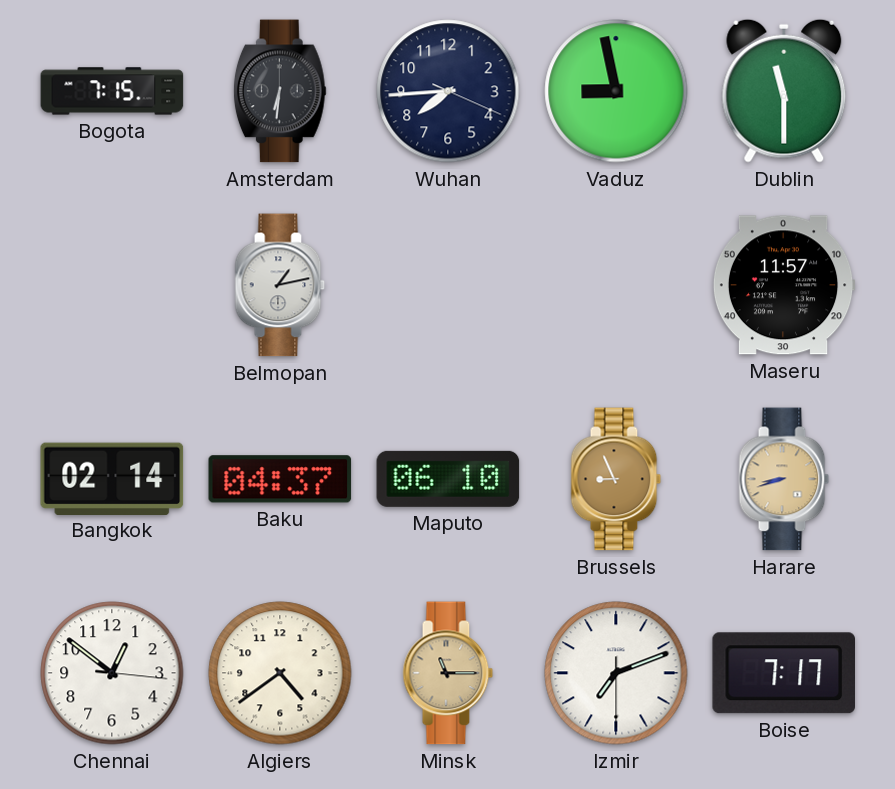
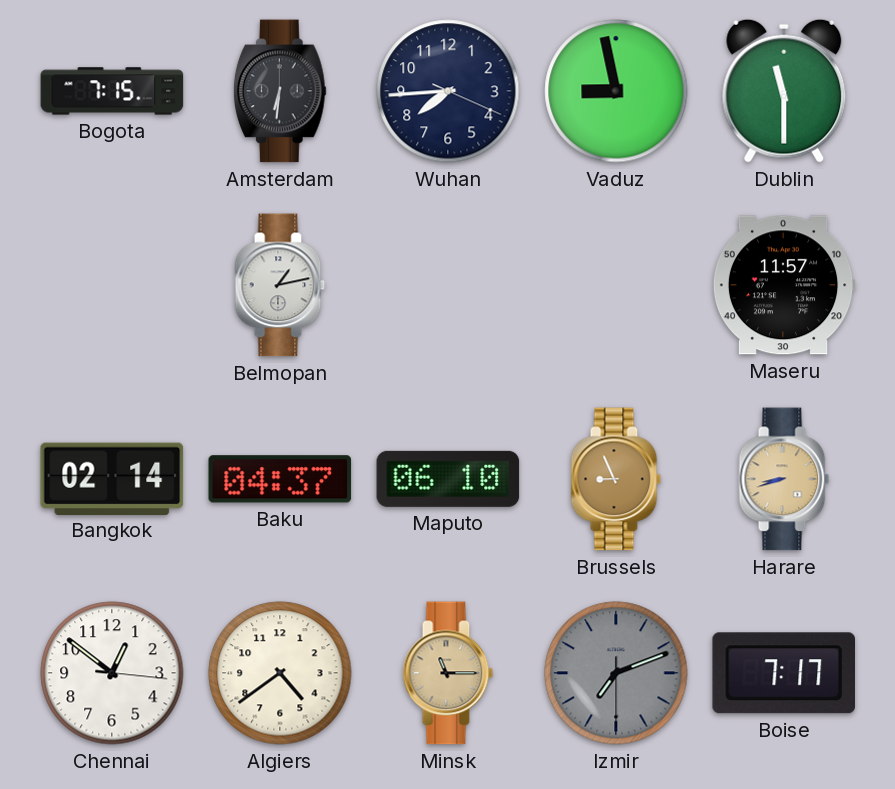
Izmir dial: white -> grey
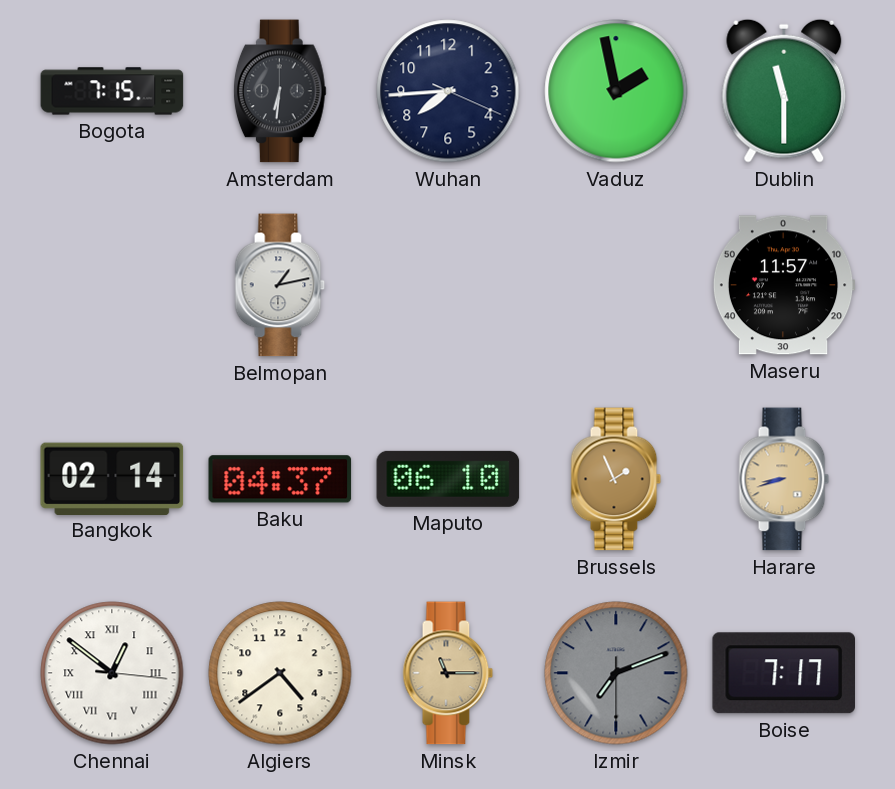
Vaduz: 8:58 -> 1:58
Brussels: 8:56 -> 1:56
Chennai numerals: Arabic -> Roman
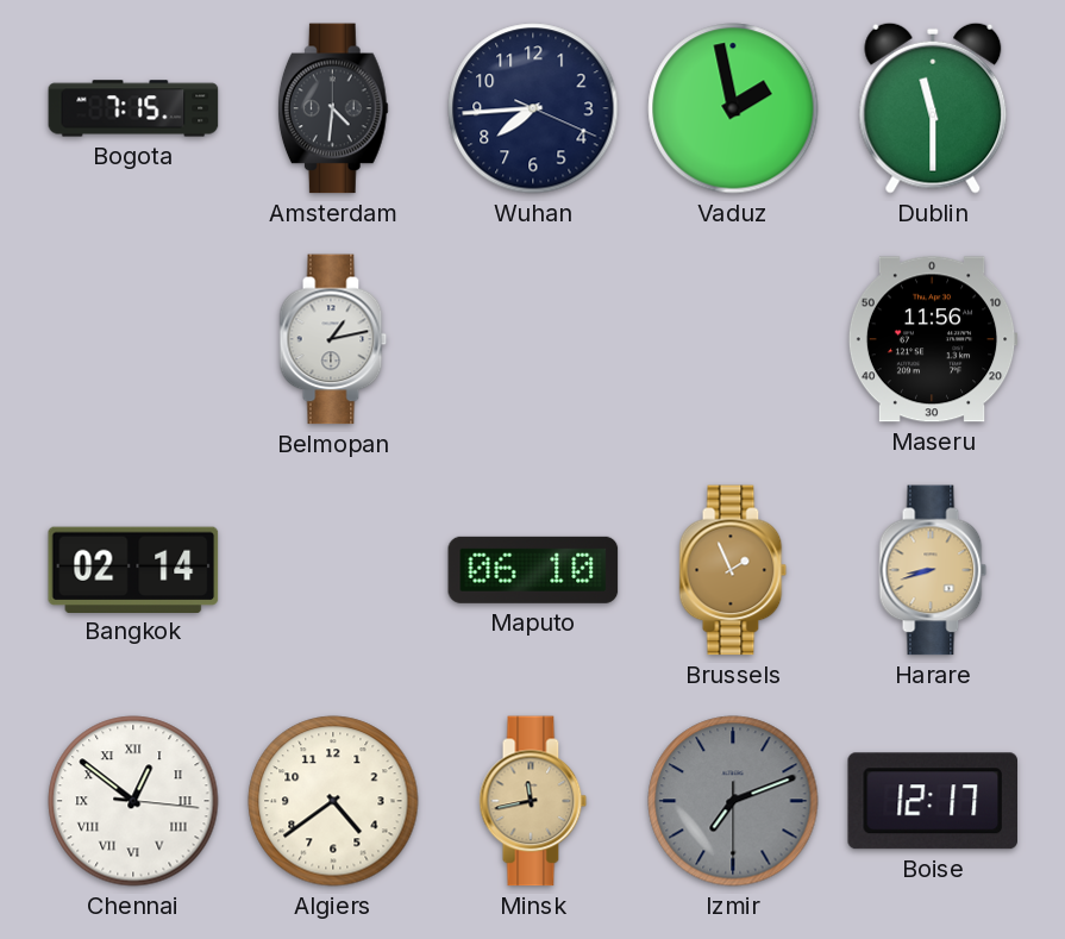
Amsterdam: 6:31 -> 4:31
Maseru: 11:57 -> 11:56
Baku: 04:37 -> none
Minsk: 11:15 -> 11:43
Boise: 7:17 -> 12:17
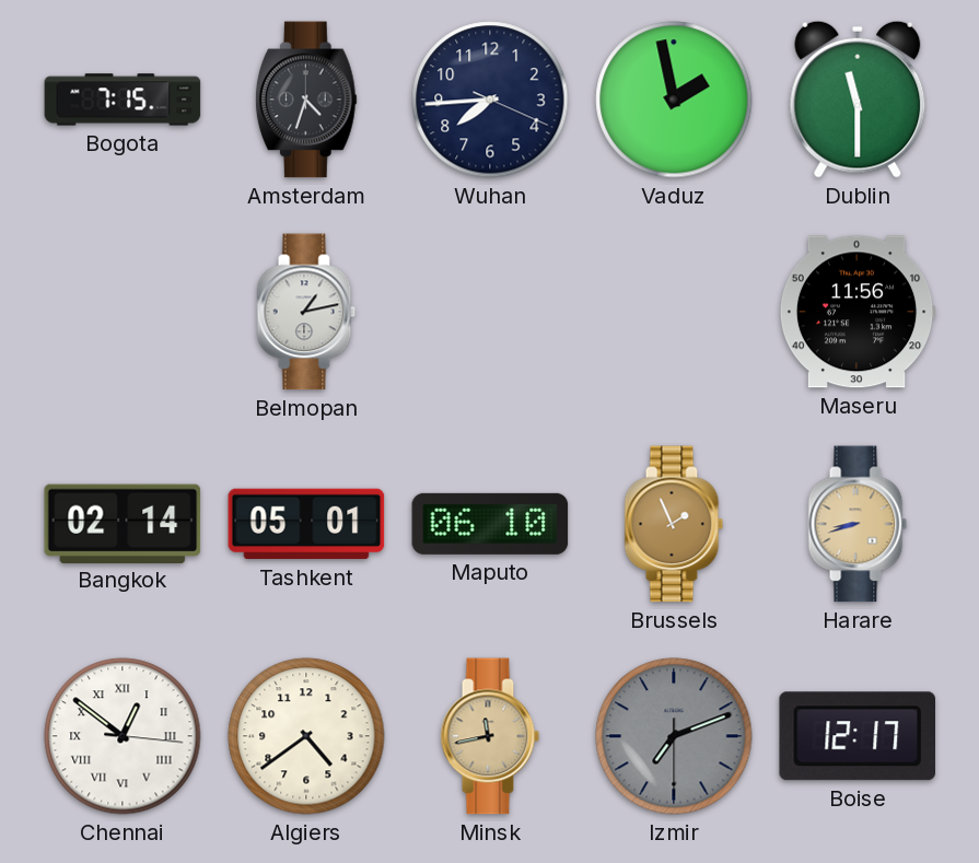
Amsterdam: 4:31 -> 4:33
Tashkent: none -> 05:01
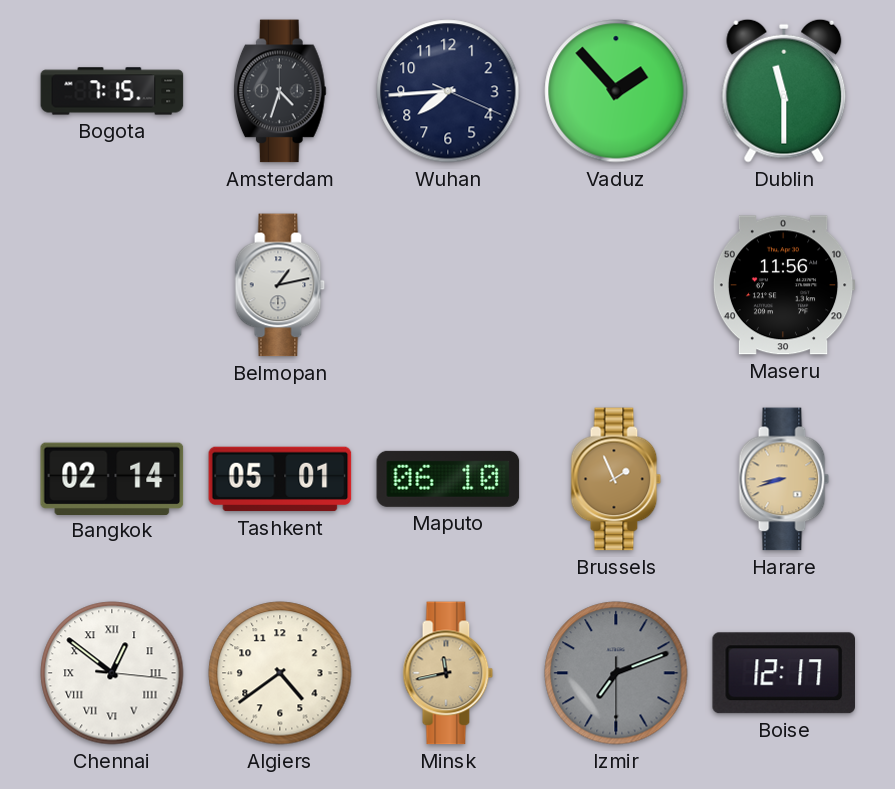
Vaduz: 1:58 -> 1:53
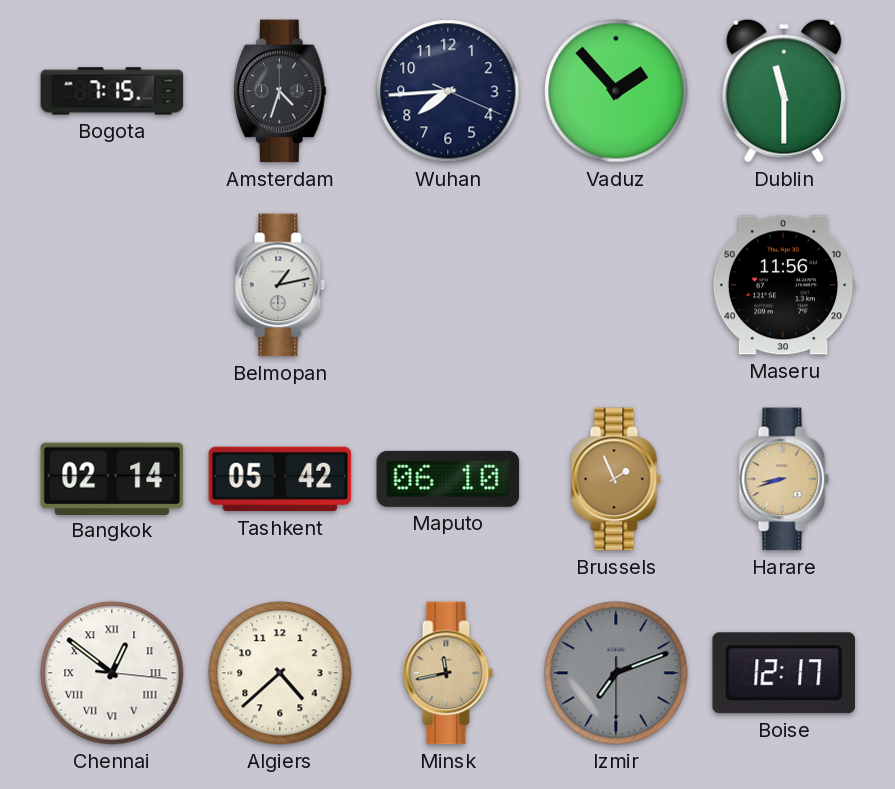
Tashkent: 05:01 -> 05:42
Algiers: 4:39 -> 4:38
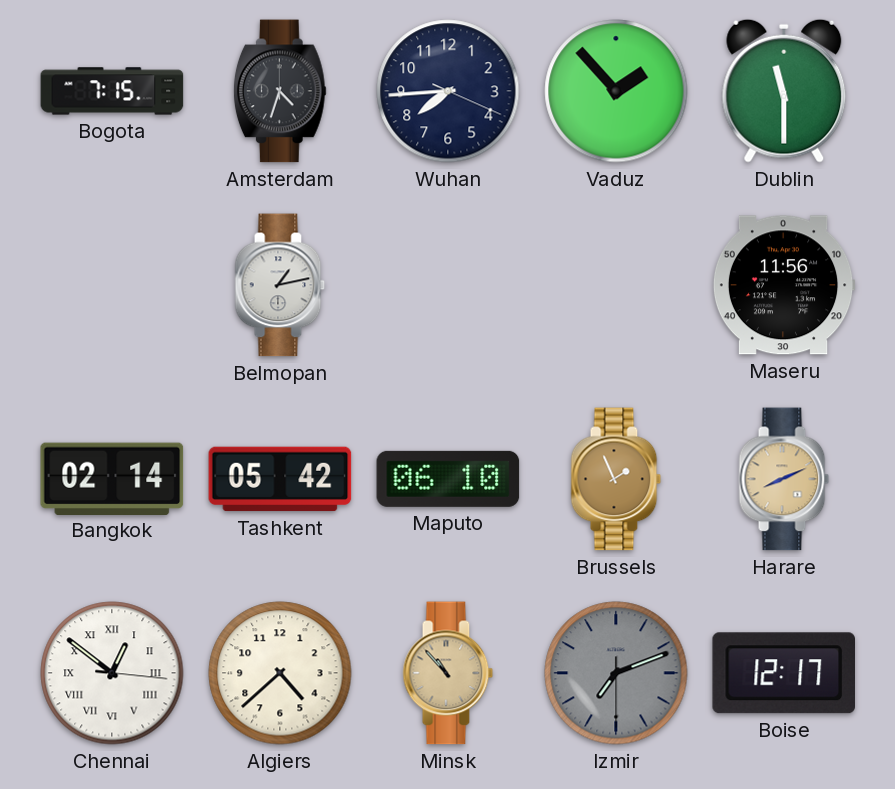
Harare: 8:42 -> 8:11
Minsk: 11:43 -> 10:53
